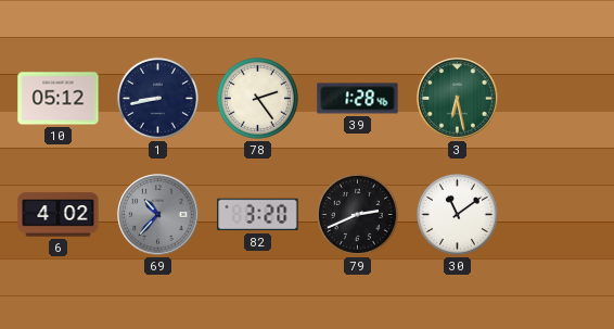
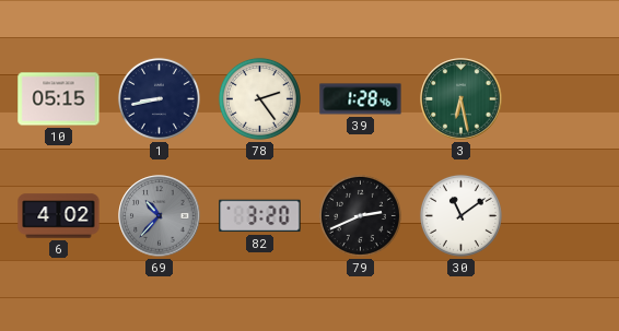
10: 05:12 -> 05:15
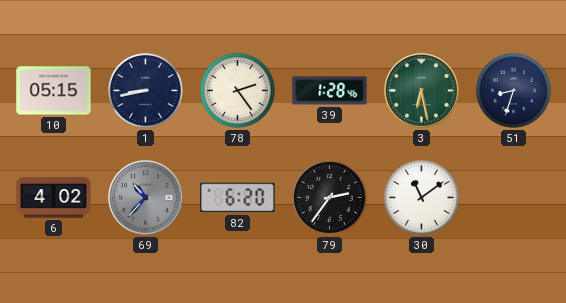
51: none -> 8:33
82: 3:20 -> 6:20
79: 2:41 -> 2:36
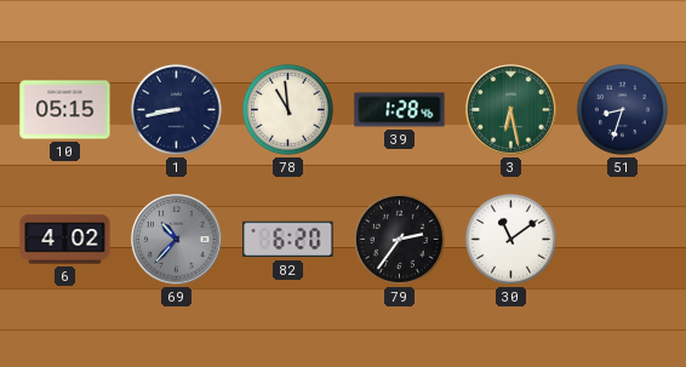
78: 2:24 -> 10:59
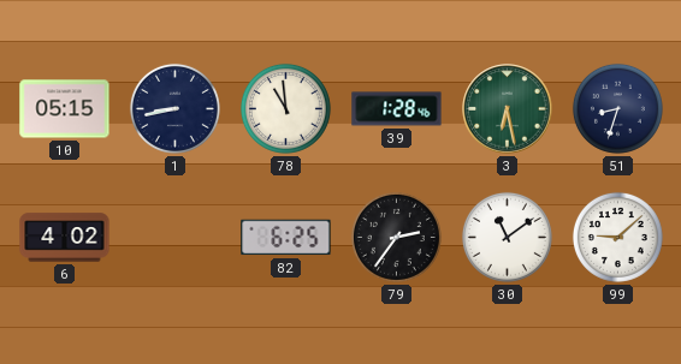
69: 10:37 -> none
82: 6:20 -> 6:25
99: none -> 9:08
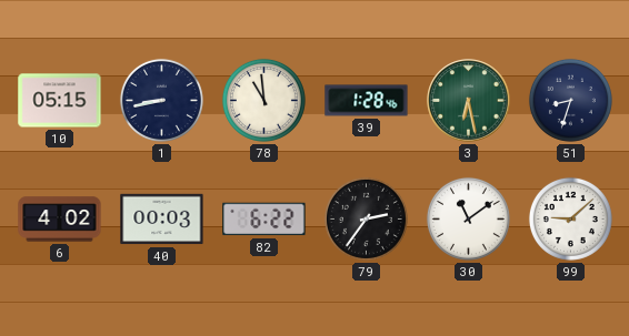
40: none -> 00:03
82: 6:25 -> 6:22
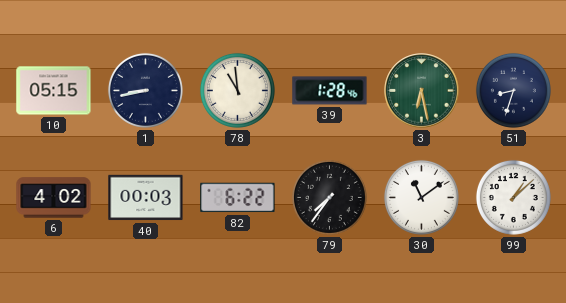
79: 2:36 -> 7:36
99: 9:08 -> 1:08
